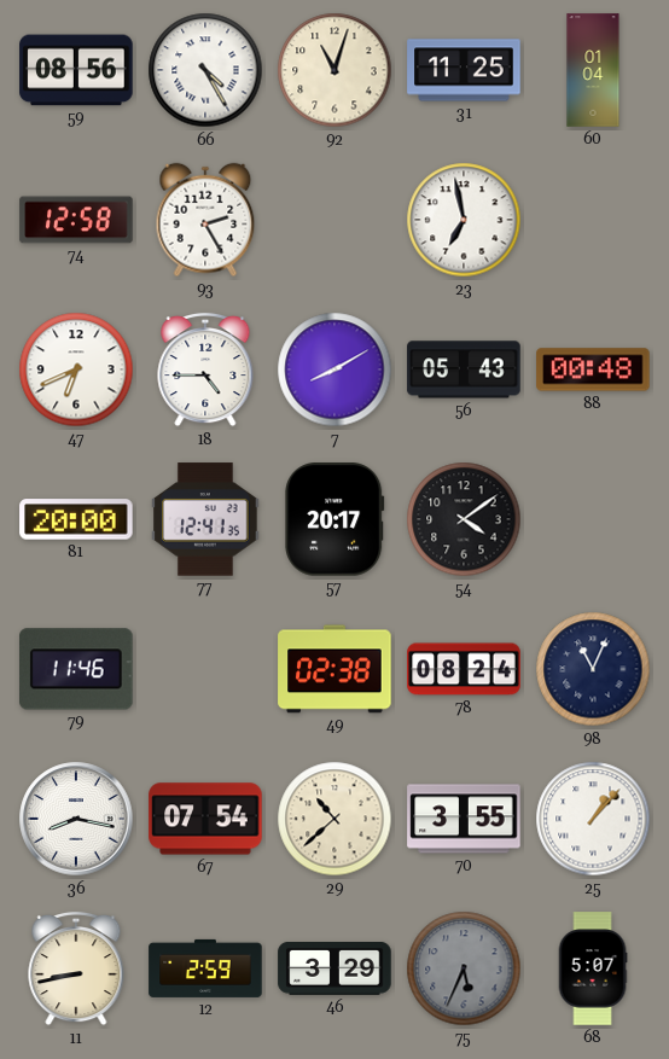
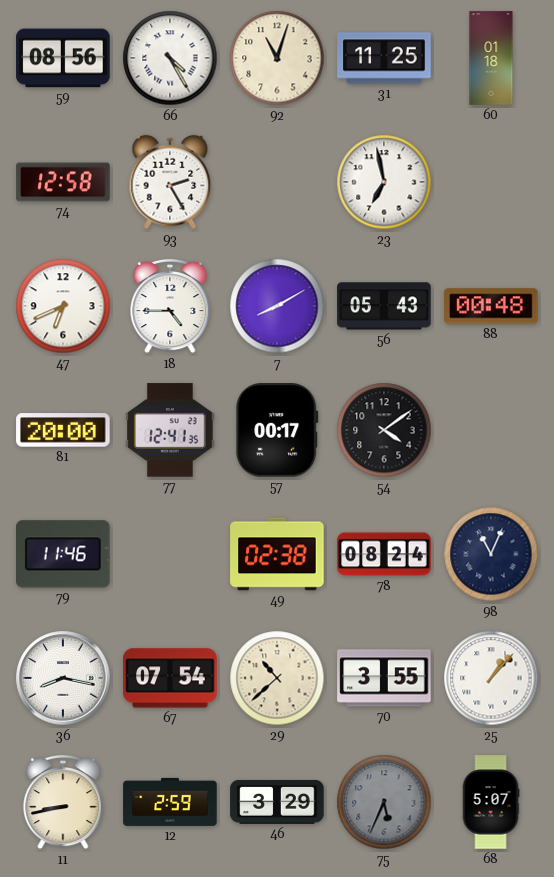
60: 01:04 -> 01:18
57: 20:17 -> 00:17
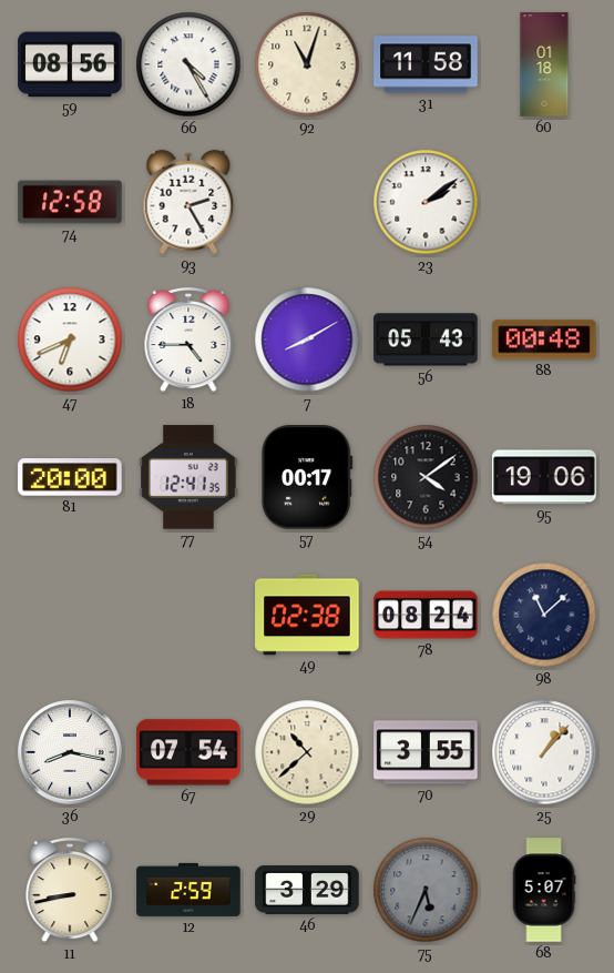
31: 11:25 -> 11:58
23: 6:58 -> 2:09
95: none -> 19:06
79: 11:46 -> none
98: 11:04 -> 11:08
